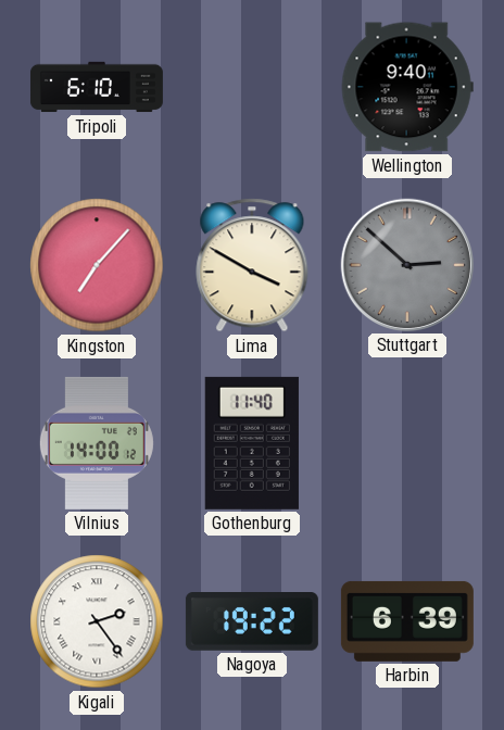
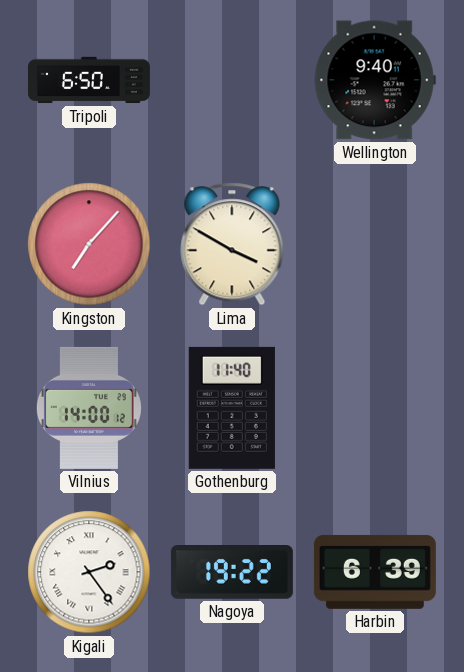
Tripoli: 6:10 -> 6:50
Stuttgart: 2:52 -> none
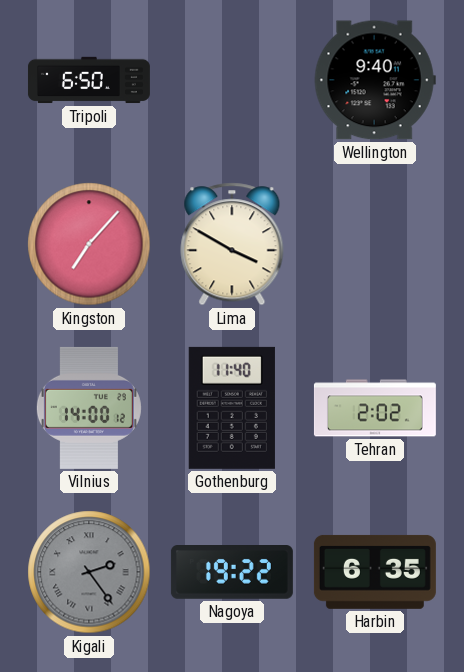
Tehran: none -> 2:02
Kigali dial: white -> grey
Harbin: 6:39 -> 6:35
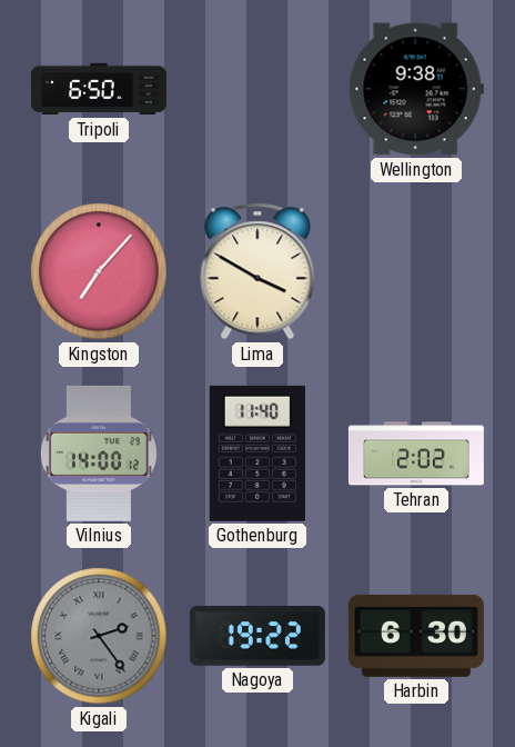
Wellington: 9:40 -> 9:38
Harbin: 6:35 -> 6:30
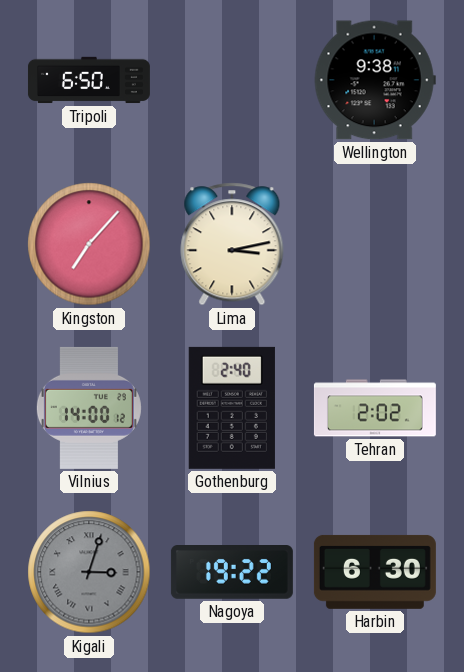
Lima: 3:50 -> 3:13
Gothenburg: 11:40 -> 2:40
Kigali: 2:24 -> 3:03
